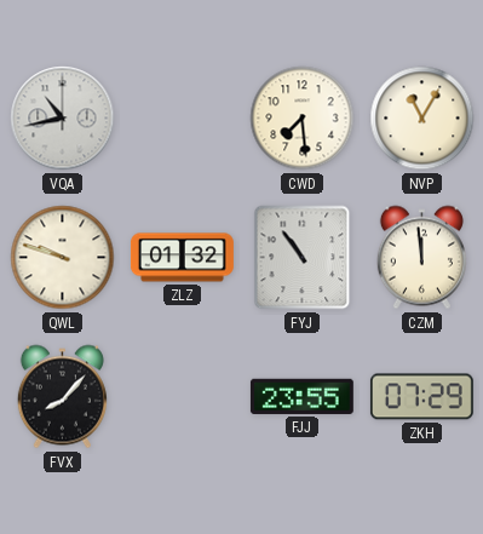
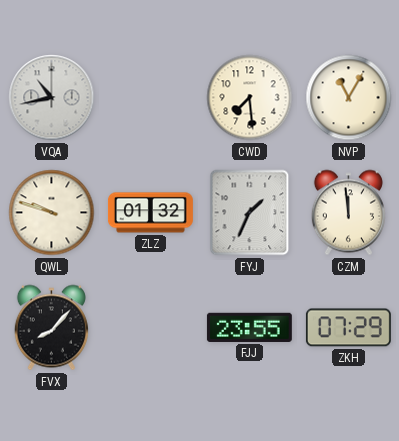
FYJ: 10:54 -> 1:34
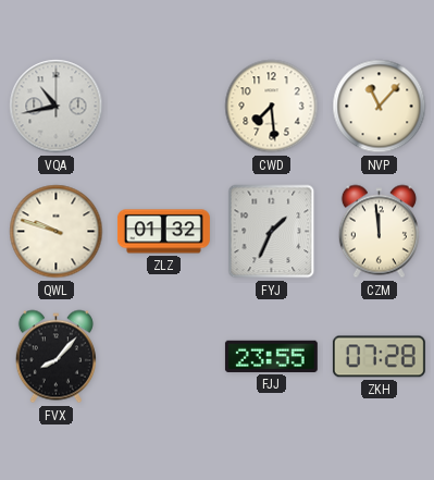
NVP: 11:05 -> 11:07
ZKH: 07:29 -> 07:28
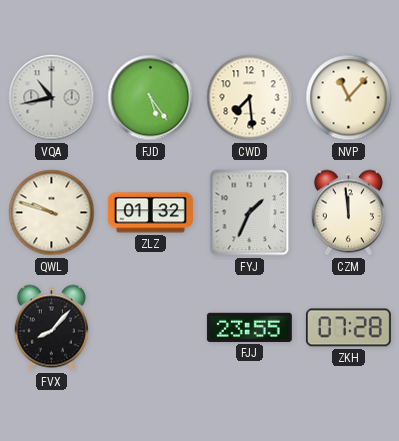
FJD: none -> 5:24
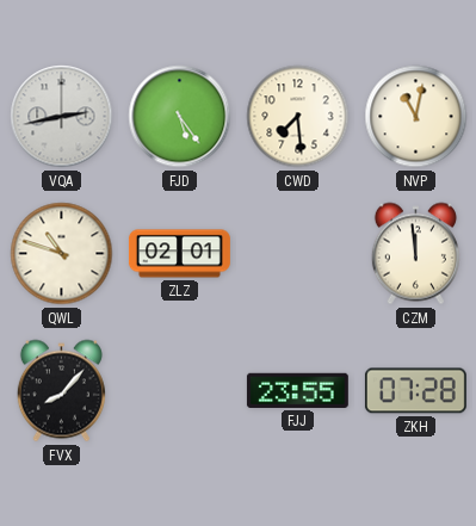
VQA: 10:43 -> 2:43
NVP: 11:07 -> 11:02
QWL: 9:48 -> 10:48
ZLZ: 01:32 -> 02:01
FYJ: 1:34 -> none
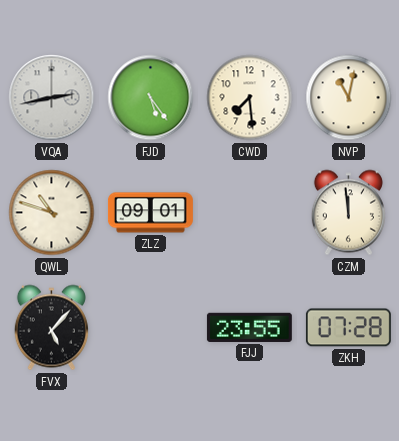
ZLZ: 02:01 -> 09:01
FVX: 8:07 -> 5:07
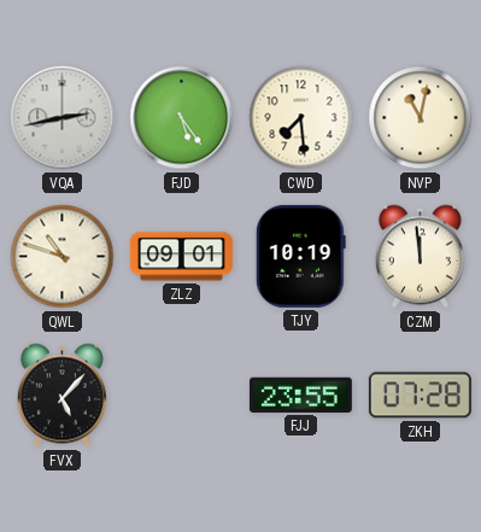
TJY: none -> 10:19
